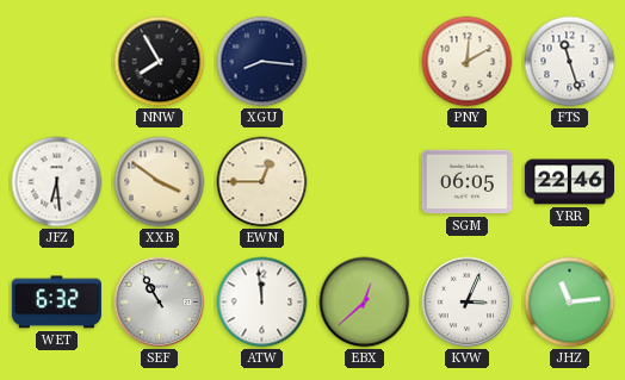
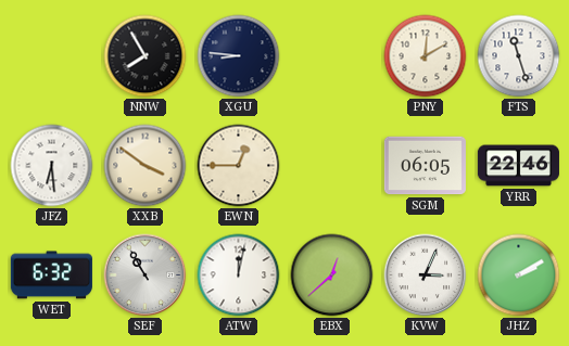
XGU: 8:16 -> 8:46
ATW: 11:59 -> 12:02
JHZ: 11:14 -> 2:10
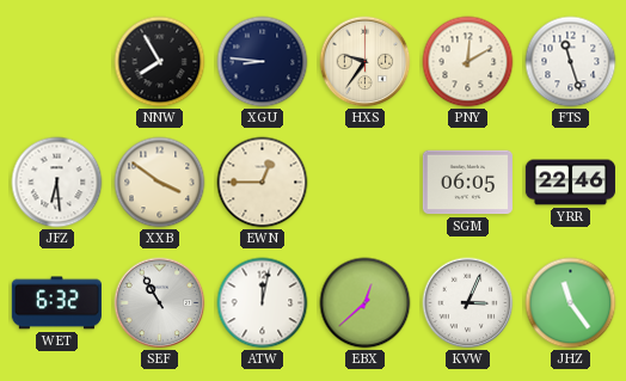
HXS: none -> 9:36
JHZ: 2:10 -> 11:24
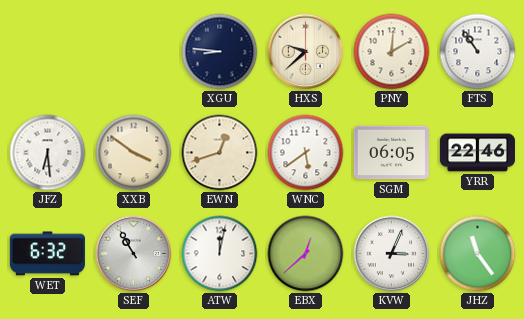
NNW: 7:55 -> none
HXS: 9:36 -> 9:38
FTS: 11:27 -> 10:54
EWN: 12:45 -> 12:42
WNC: none -> 5:39
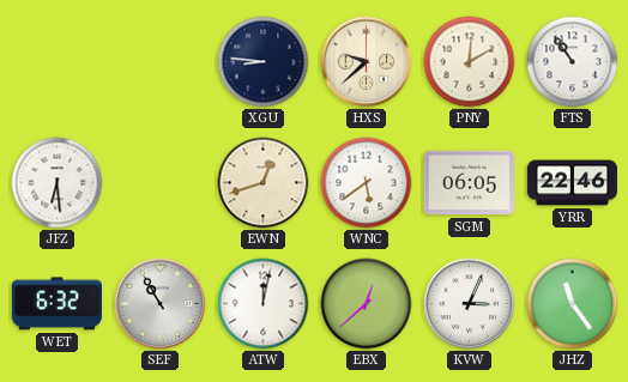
XXB: 3:51 -> none
